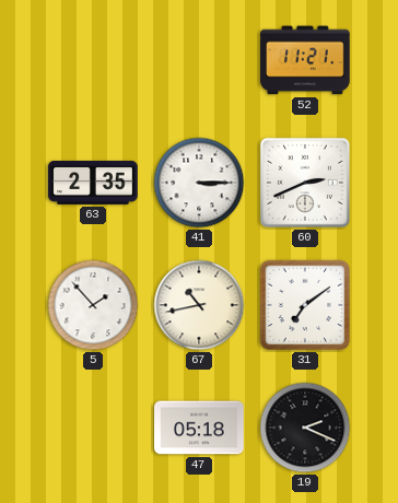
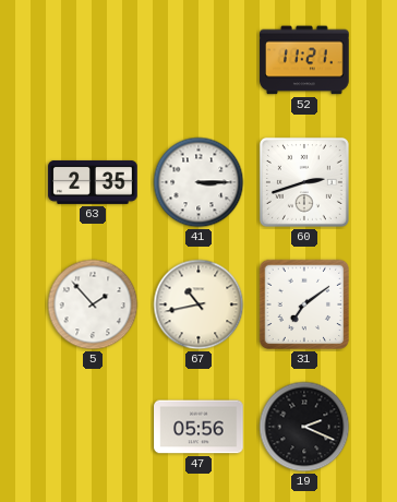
60: 2:41 -> 2:42
47: 05:18 -> 05:56
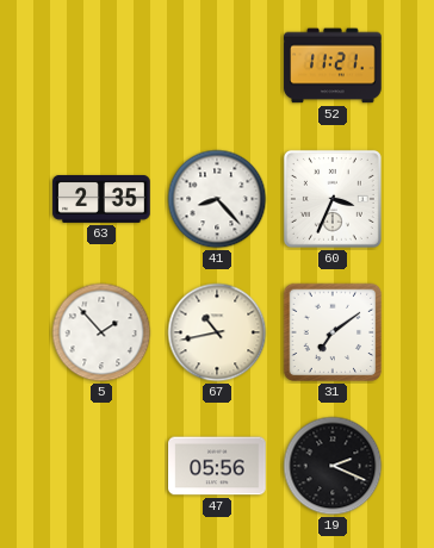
41: 3:15 -> 8:23
60: 2:42 -> 3:34
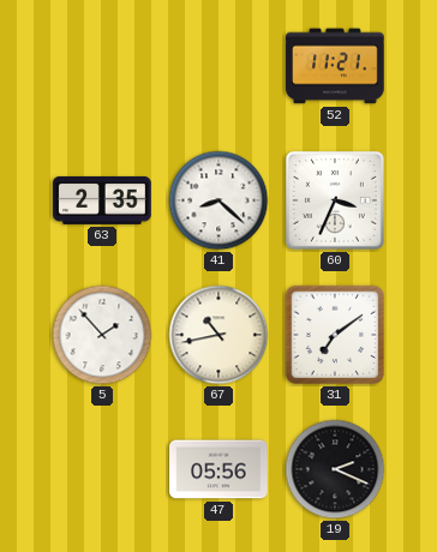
41: 8:23 -> 8:22
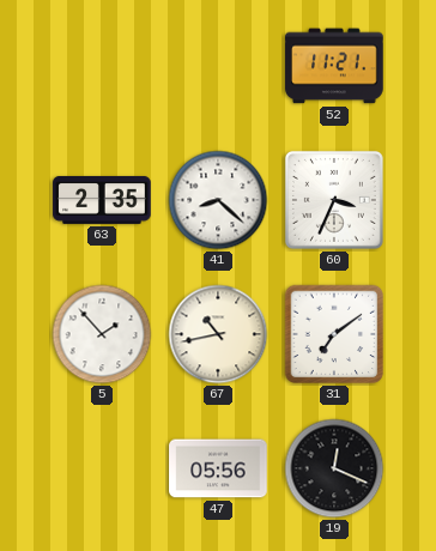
19: 2:19 -> 12:19
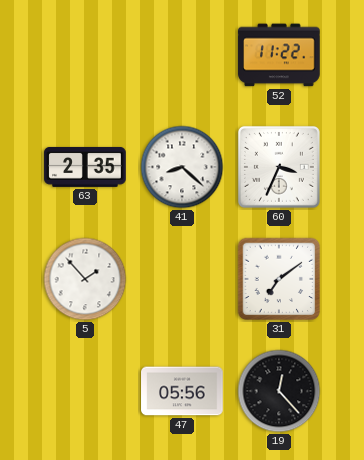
52: 11:21 -> 11:22
67: 10:43 -> none
19: 12:19 -> 12:23
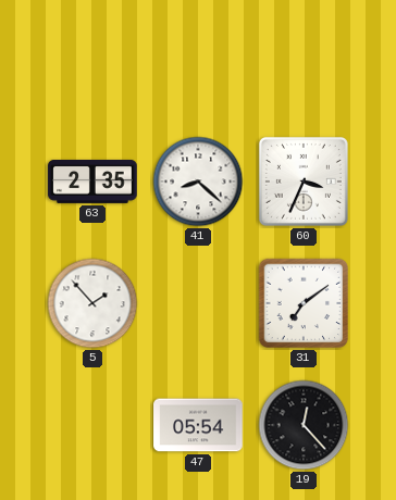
52: 11:22 -> none
47: 05:56 -> 05:54
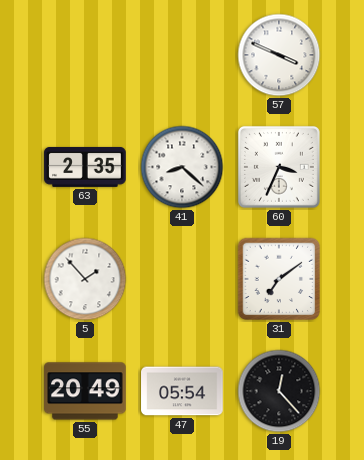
57: none -> 3:49
55: none -> 20:49
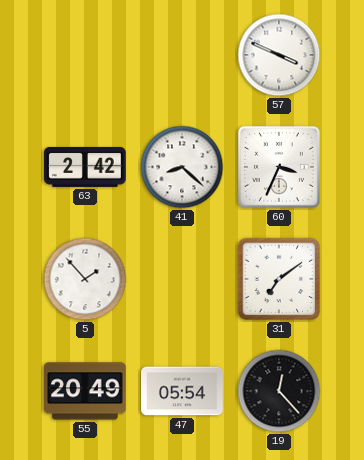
63: 2:35 -> 2:42
